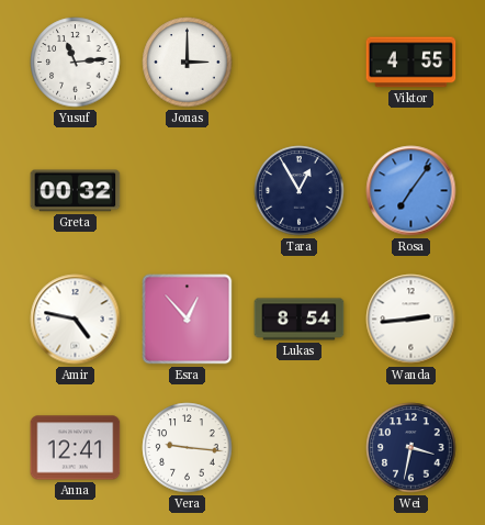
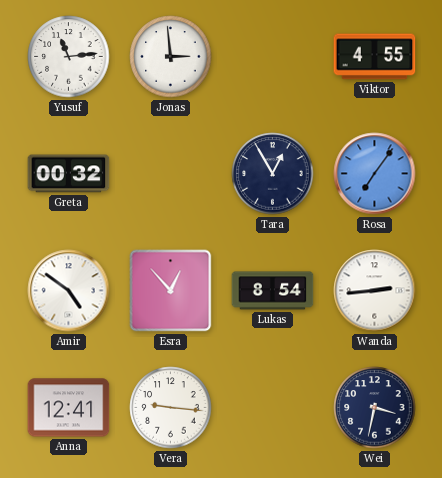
Jonas: 3:00 -> 2:59
Amir: 4:47 -> 4:51
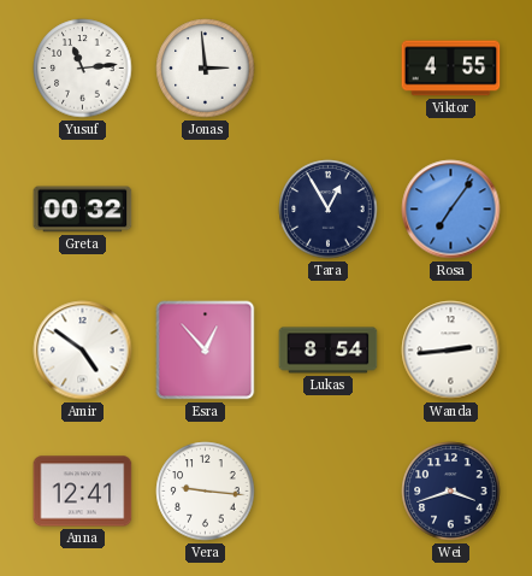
Wei: 3:32 -> 3:42
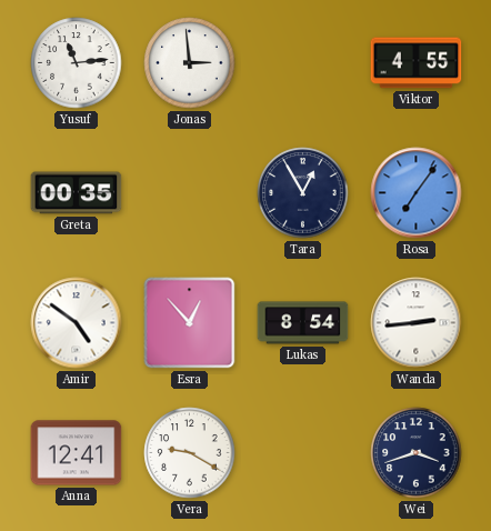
Greta: 00:32 -> 00:35
Vera: 9:16 -> 9:20
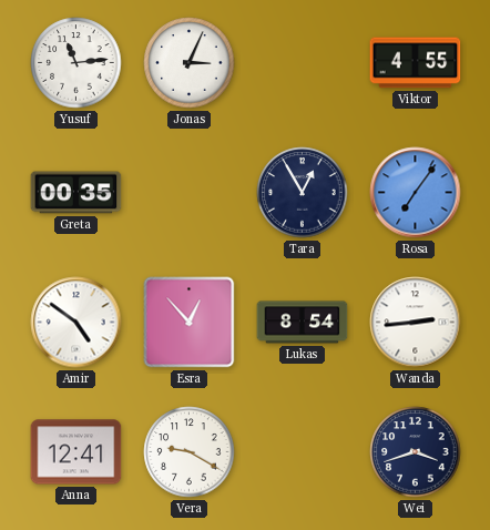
Jonas: 2:59 -> 3:04
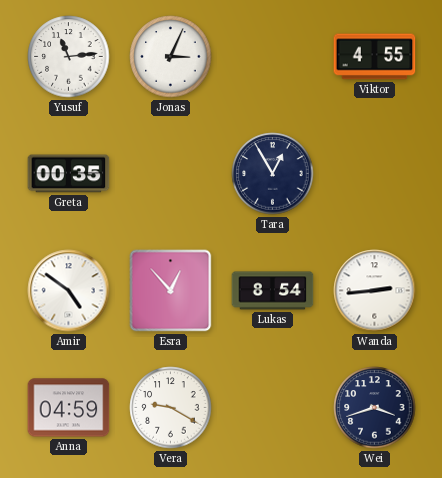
Rosa: 7:06 -> none
Anna: 12:41 -> 04:59
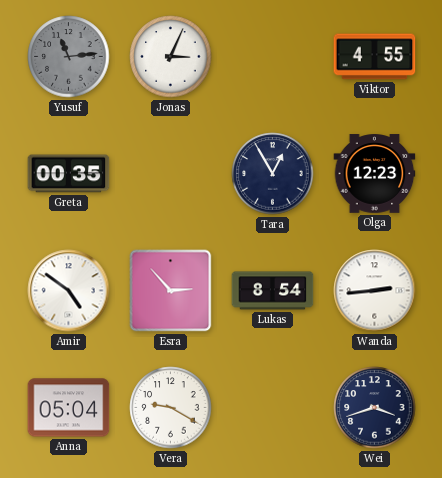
Yusuf dial: white -> grey
Olga: none -> 12:23
Esra: 12:53 -> 2:53
Anna: 04:59 -> 05:04
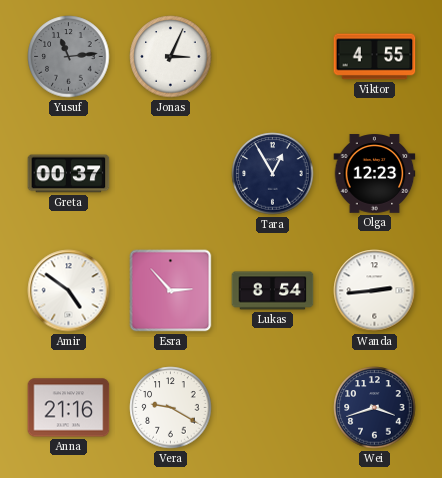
Greta: 00:35 -> 00:37
Anna: 05:04 -> 21:16
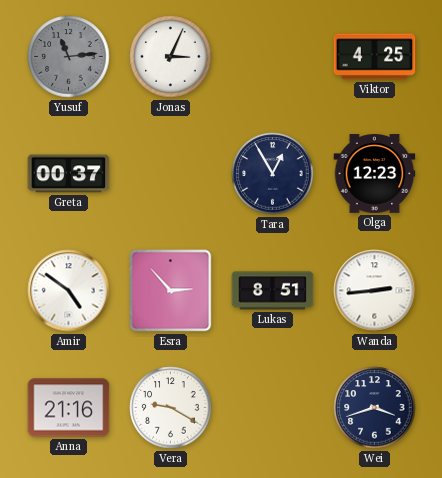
Viktor: 4:55 -> 4:25
Lukas: 8:54 -> 8:51
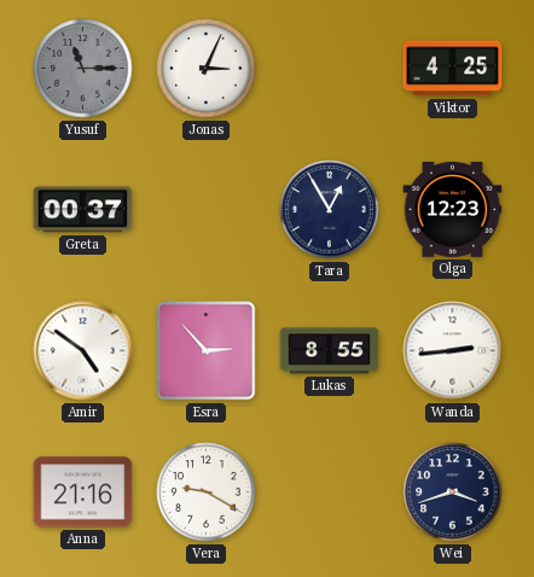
Yusuf: 11:14 -> 11:15
Lukas: 8:51 -> 8:55
